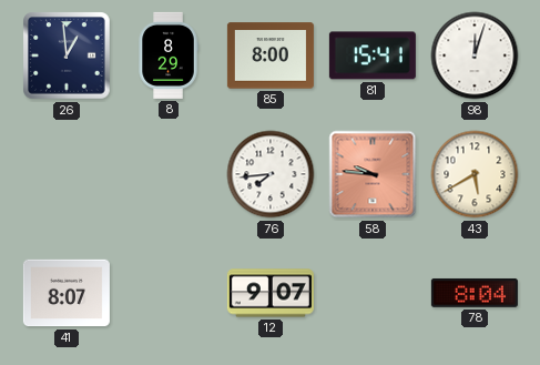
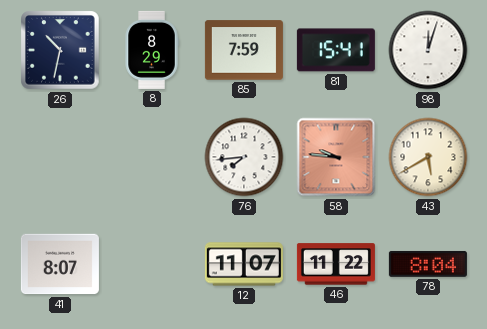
26: 12:59 -> 10:32
85: 8:00 -> 7:59
12: 9:07 -> 11:07
46: none -> 11:22
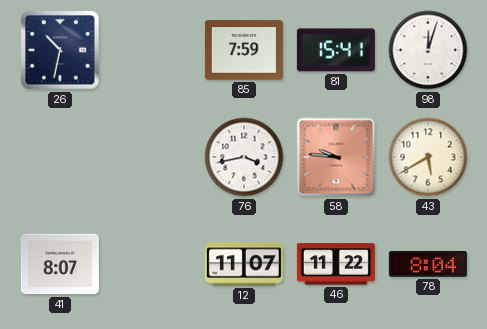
8: 8:29 -> none
76: 7:44 -> 3:43
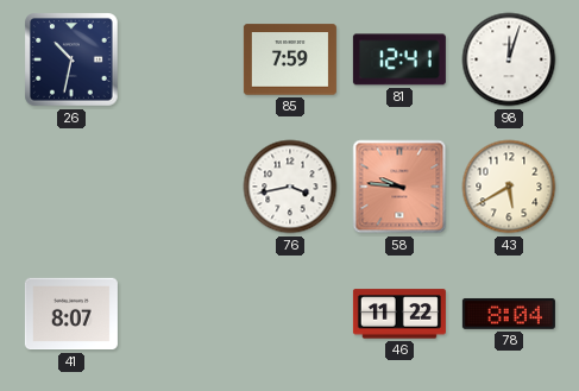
81: 15:41 -> 12:41
12: 11:07 -> none
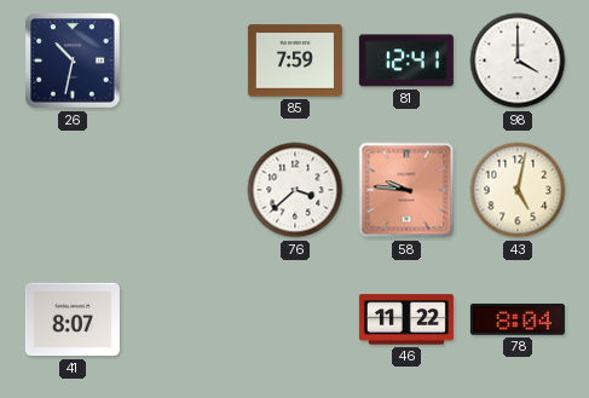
98: 12:03 -> 4:00
76: 3:43 -> 3:38
43: 5:40 -> 5:02
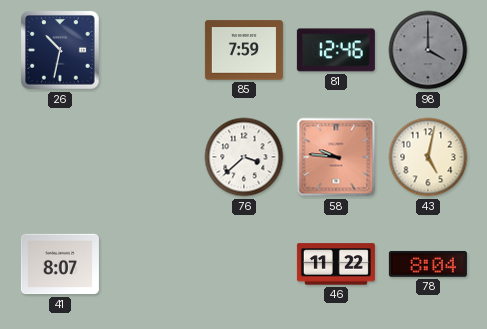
81: 12:41 -> 12:46
98 dial: white -> grey
